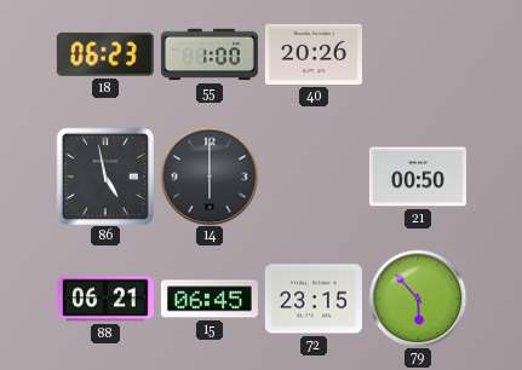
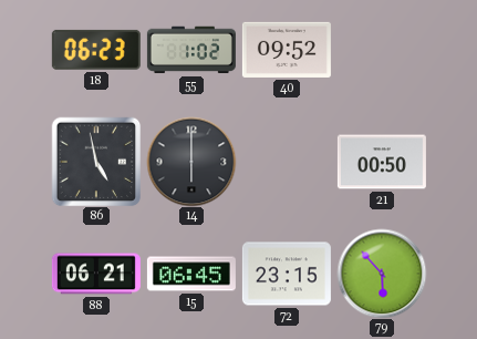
55: 1:00 -> 1:02
40: 20:26 -> 09:52
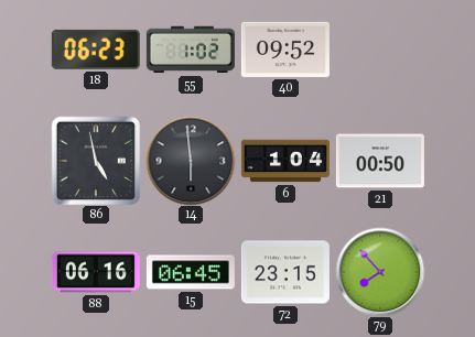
14: 6:00 -> 5:59
6: none -> 1:04
88: 06:21 -> 06:16
79: 5:53 -> 7:53
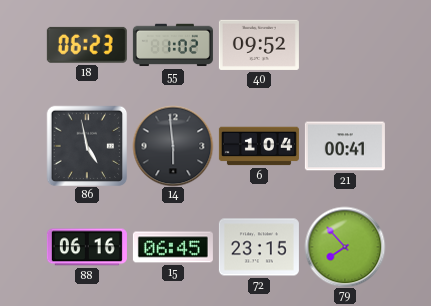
21: 00:50 -> 00:41
